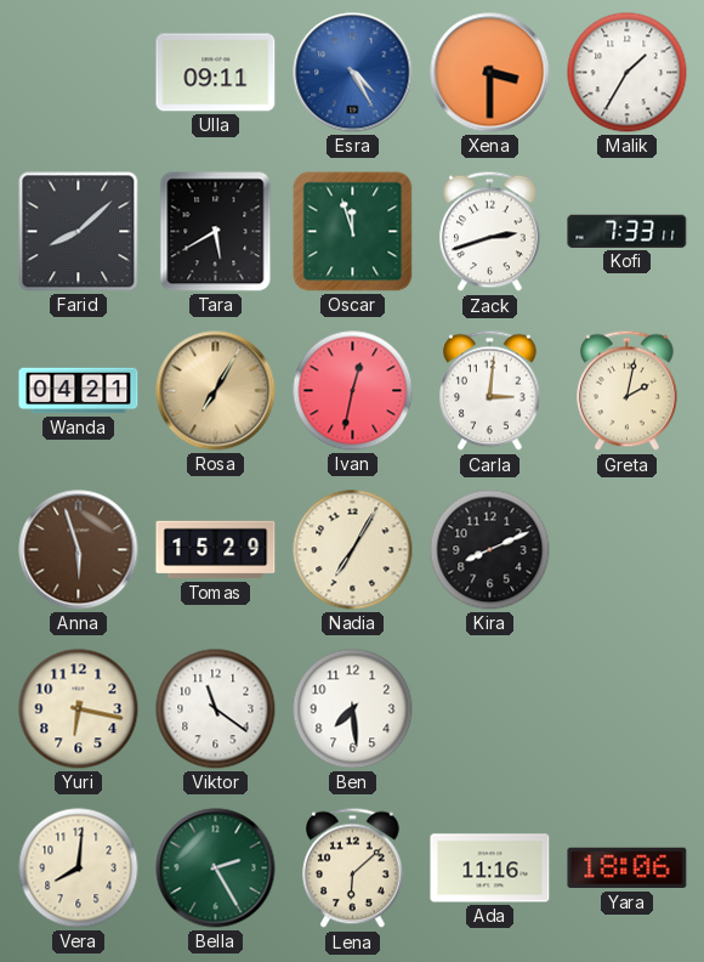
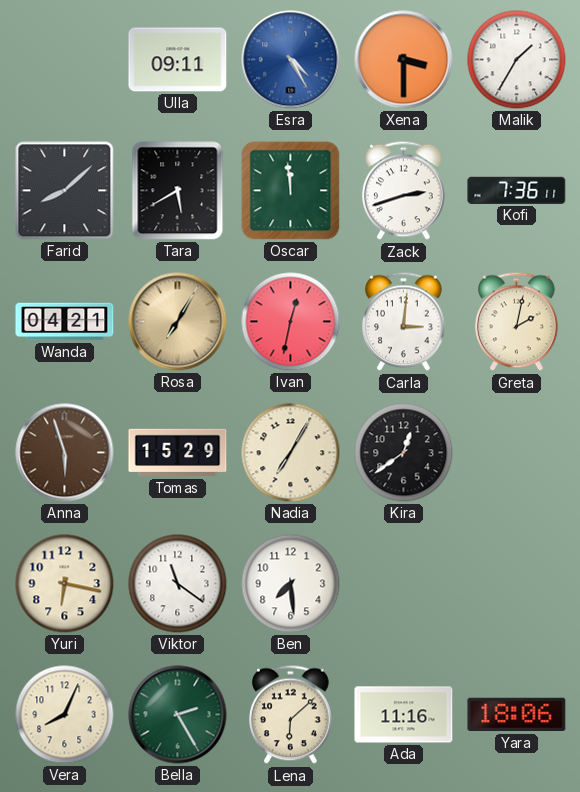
Oscar: 11:57 -> 11:59
Kofi: 7:33 -> 7:36
Kira: 8:11 -> 12:39
Vera: 8:01 -> 8:04
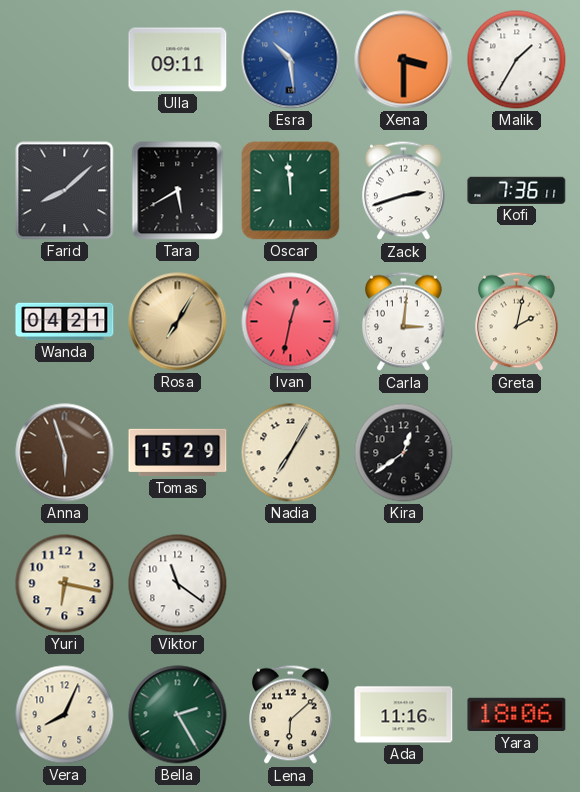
Esra: 4:25 -> 10:29
Ben: 7:29 -> none
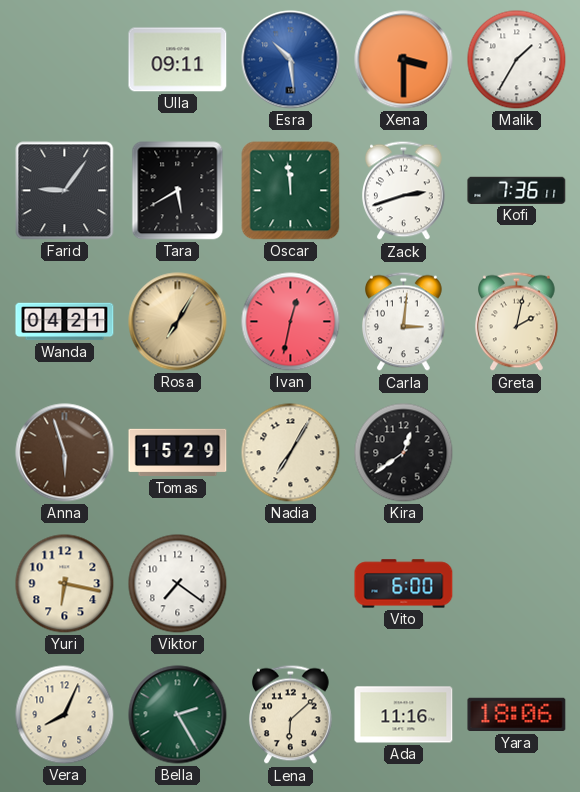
Farid: 8:08 -> 9:06
Viktor: 11:21 -> 7:21
Vito: none -> 6:00
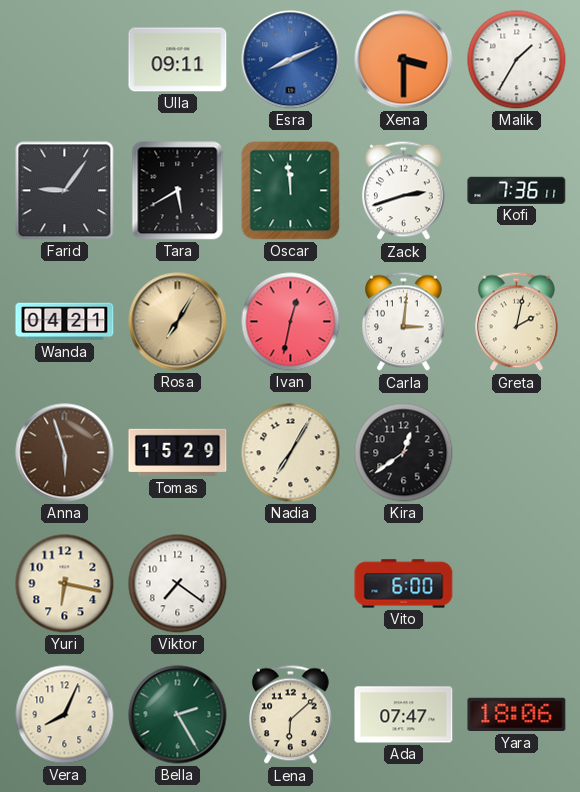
Esra: 10:29 -> 8:11
Ada: 11:16 -> 07:47
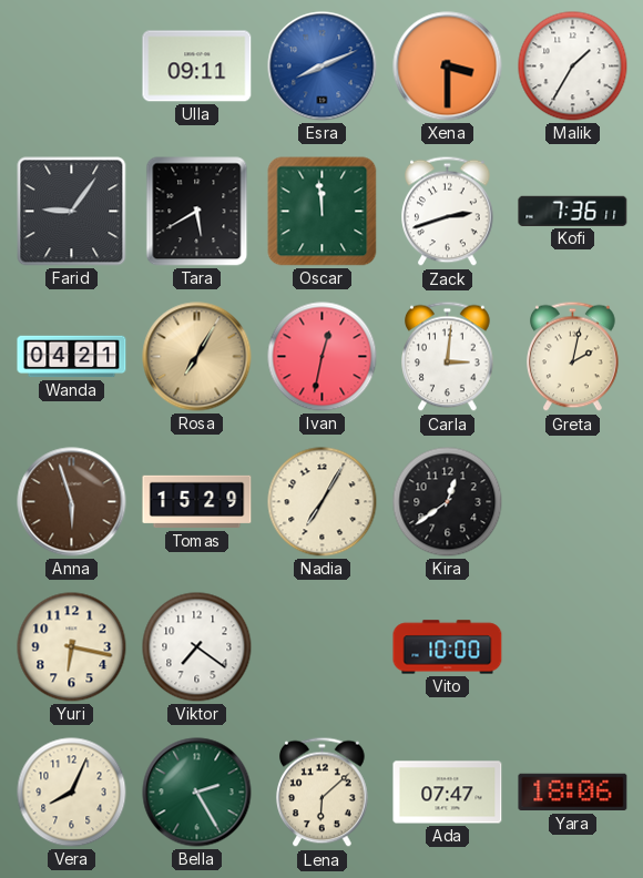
Vito: 6:00 -> 10:00
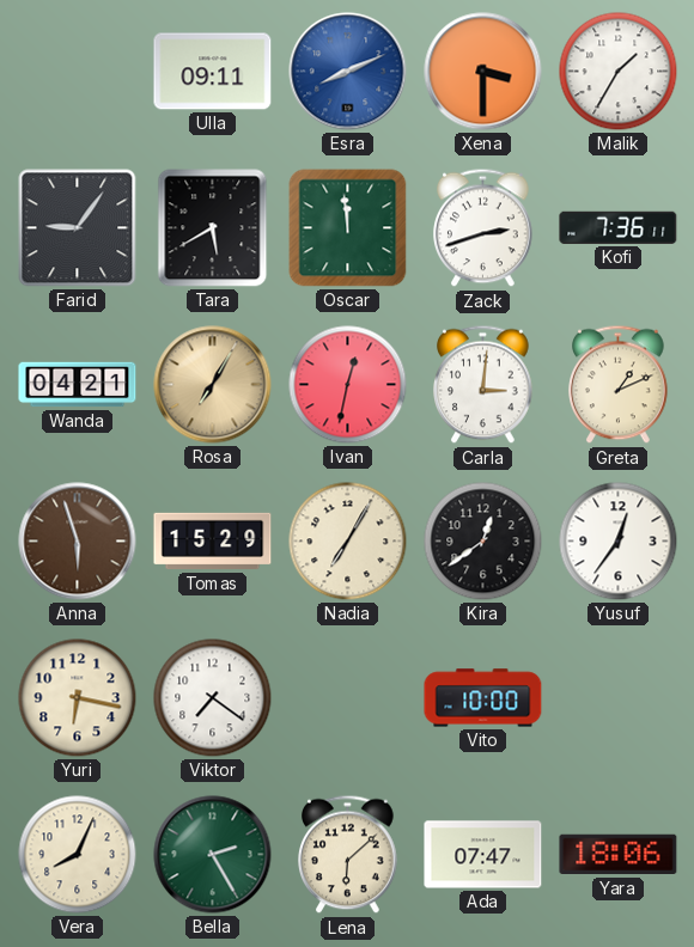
Greta: 2:02 -> 1:11
Yusuf: none -> 12:36
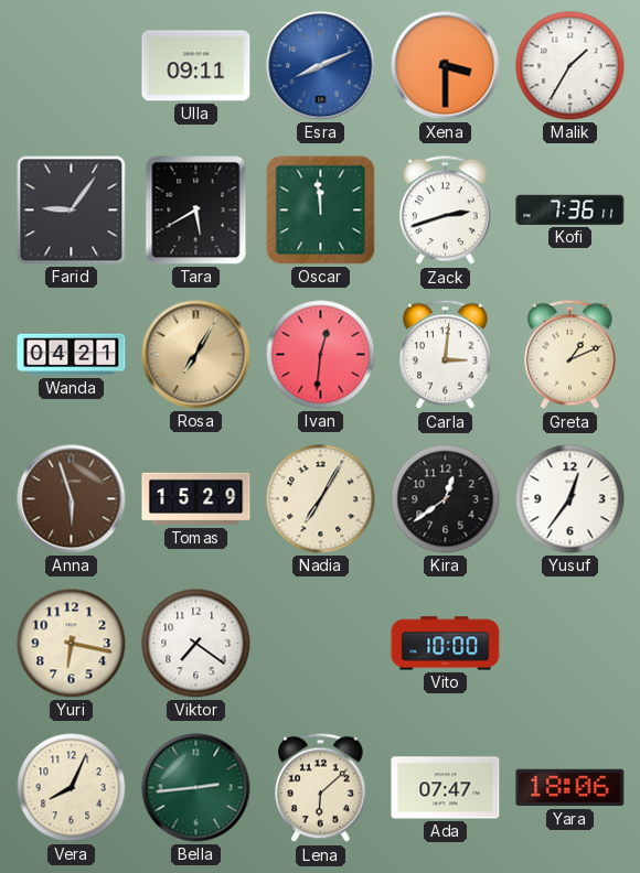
Ivan: 12:32 -> 12:31
Bella: 2:25 -> 2:44
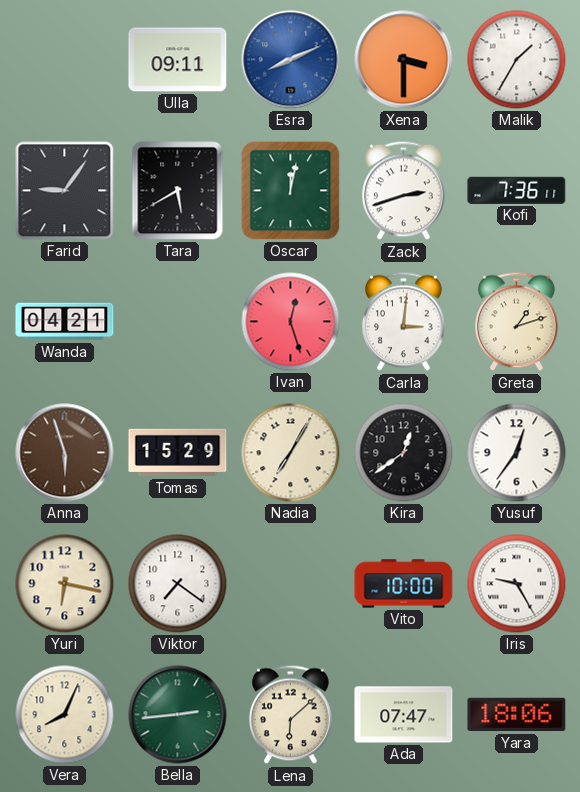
Oscar: 11:59 -> 12:02
Rosa: 7:05 -> none
Ivan: 12:31 -> 12:27
Greta: 1:11 -> 1:12
Iris: none -> 9:25
